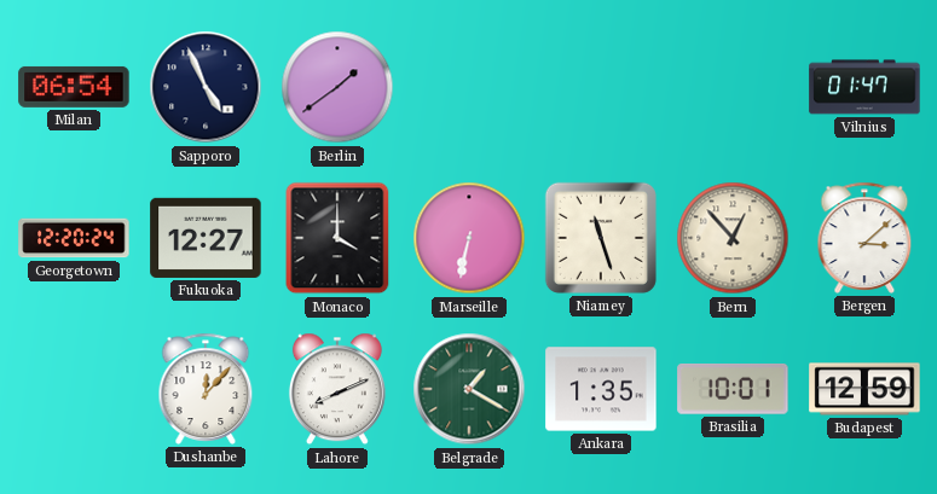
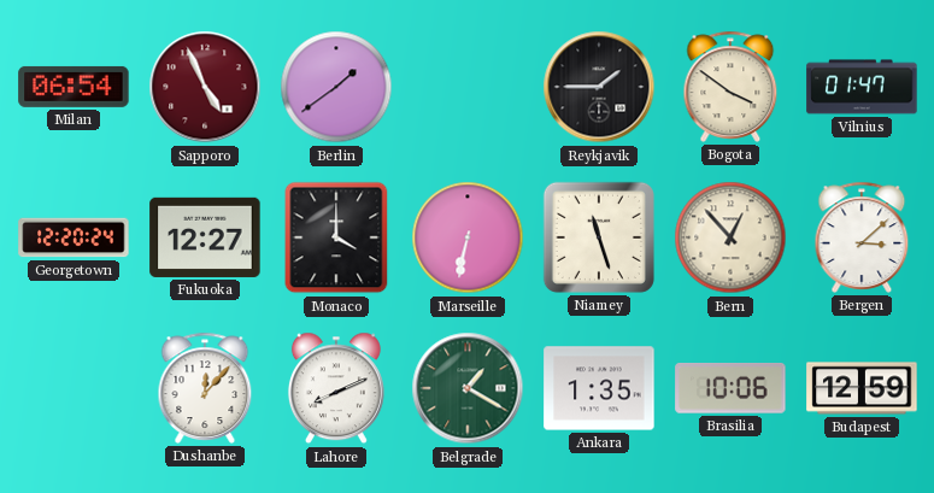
Sapporo dial: navy -> burgundy
Reykjavik: none -> 1:45
Bogota: none -> 3:51
Brasilia: 10:01 -> 10:06
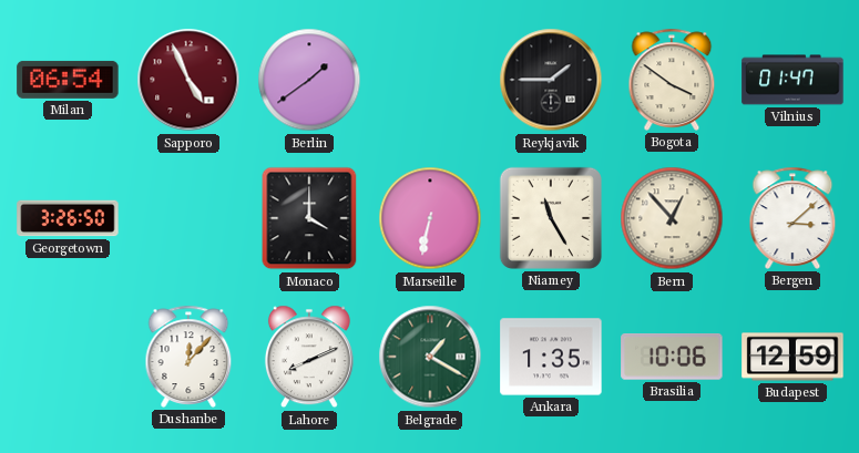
Georgetown: 12:20 -> 3:26
Fukuoka: 12:27 -> none
Niamey: 11:27 -> 11:25
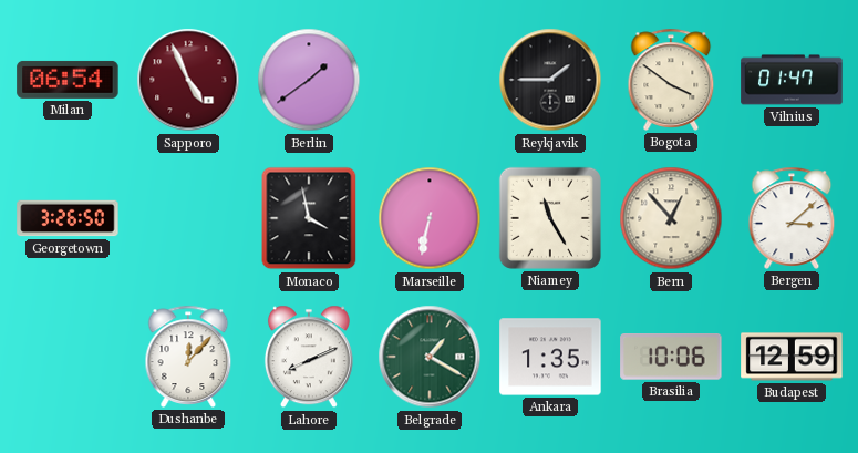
Monaco: 4:00 -> 3:58
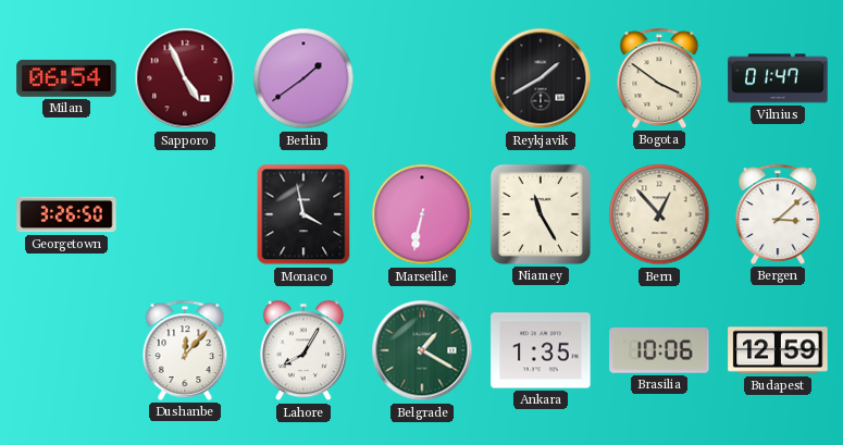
Reykjavik: 1:45 -> 1:40
Lahore: 8:11 -> 8:05
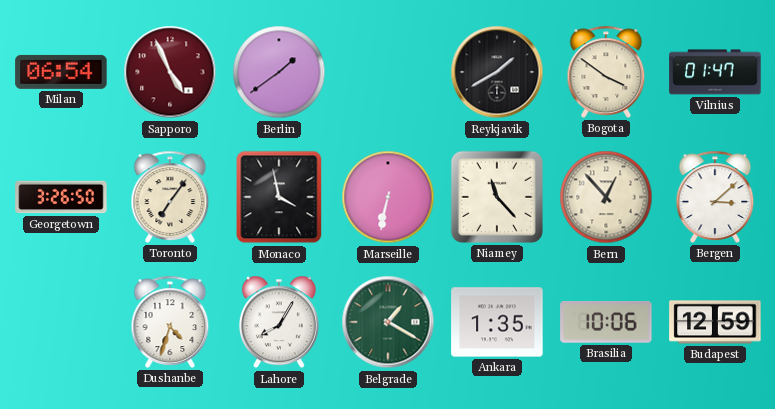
Toronto: none -> 7:06
Niamey: 11:25 -> 11:23
Dushanbe: 12:07 -> 4:33
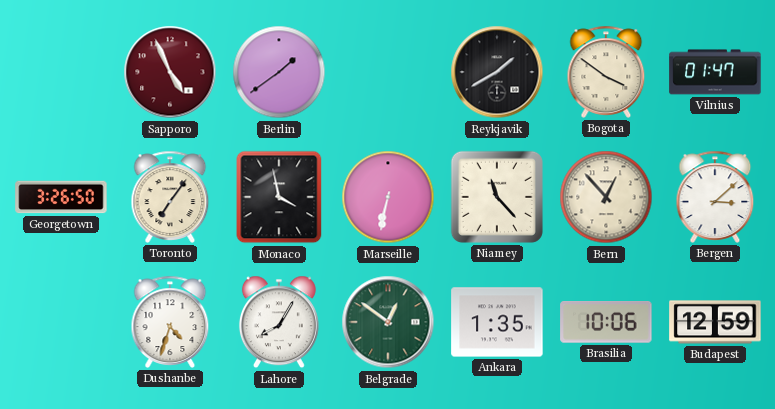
Milan: 06:54 -> none
Belgrade: 1:20 -> 12:51
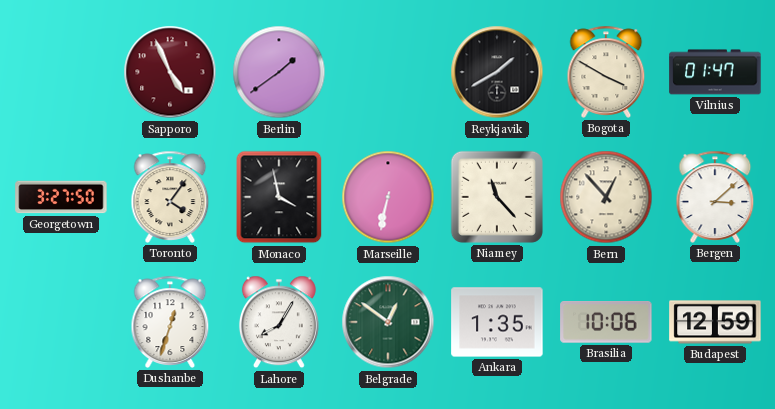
Bogota: 3:51 -> 3:50
Georgetown: 3:26 -> 3:27
Toronto: 7:06 -> 4:06
Dushanbe: 4:33 -> 12:33
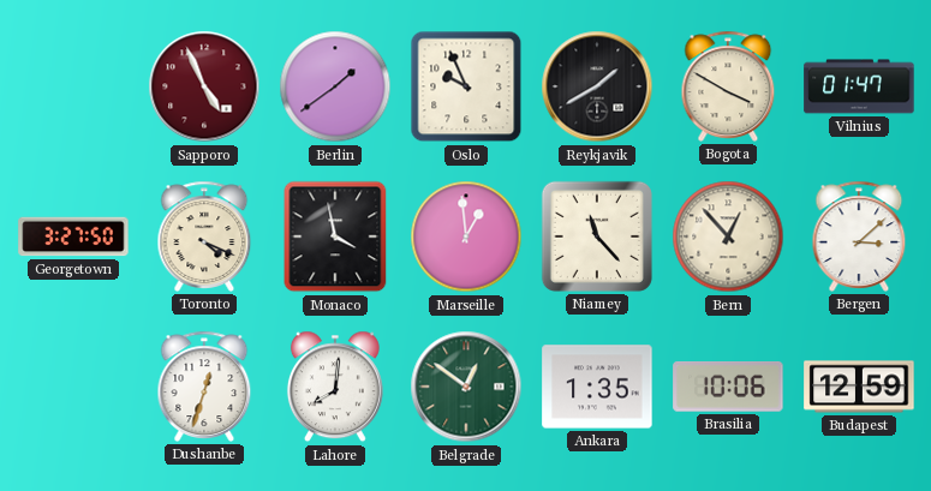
Oslo: none -> 9:56
Toronto: 4:06 -> 4:19
Marseille: 6:32 -> 12:59
Lahore: 8:05 -> 8:01
